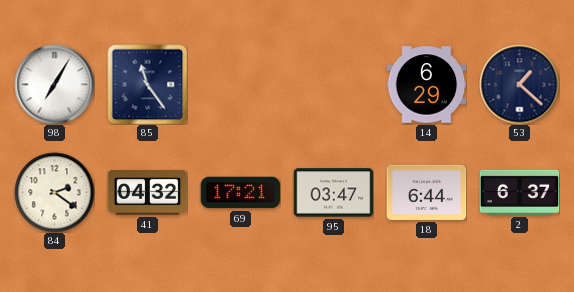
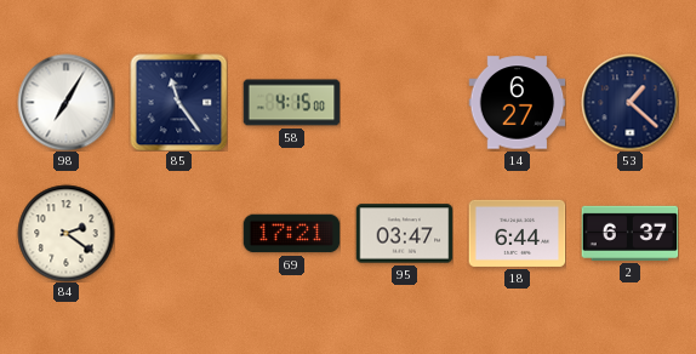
58: none -> 4:15
14: 6:29 -> 6:27
41: 04:32 -> none
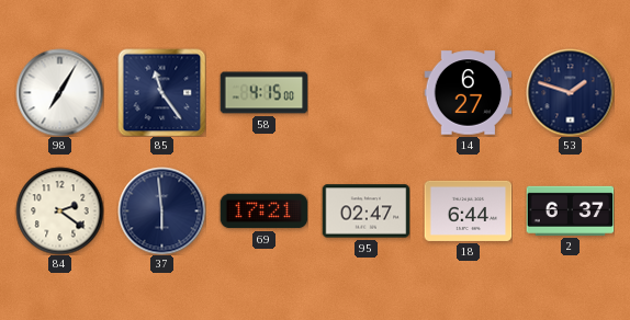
53: 1:22 -> 1:48
37: none -> 5:59
95: 03:47 -> 02:47
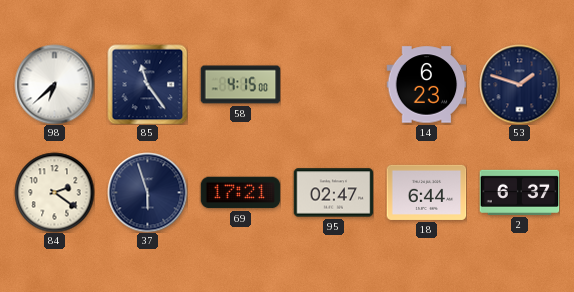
98: 7:05 -> 6:38
14: 6:27 -> 6:23
37: 5:59 -> 5:57
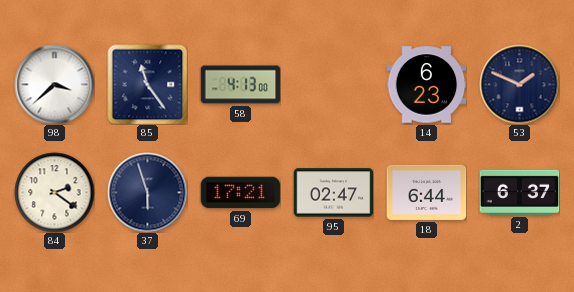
98: 6:38 -> 3:38
58: 4:15 -> 4:13
53: 1:48 -> 1:49
